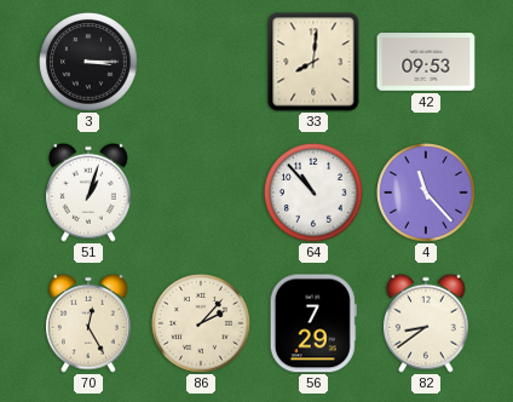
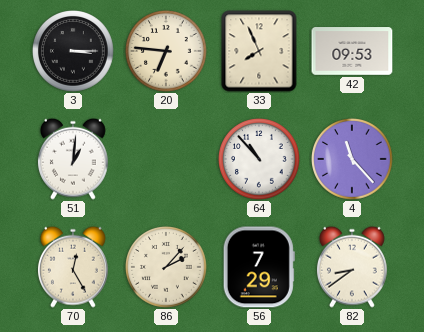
20: none -> 6:46
33: 8:01 -> 7:56
51: 1:03 -> 1:01
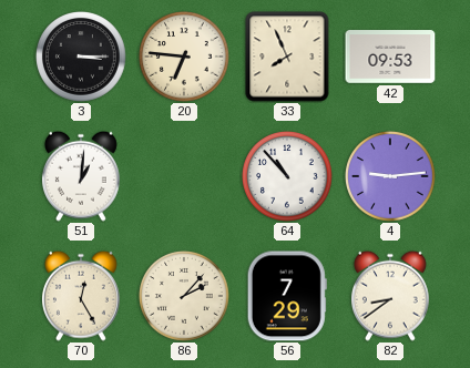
4: 11:23 -> 9:14
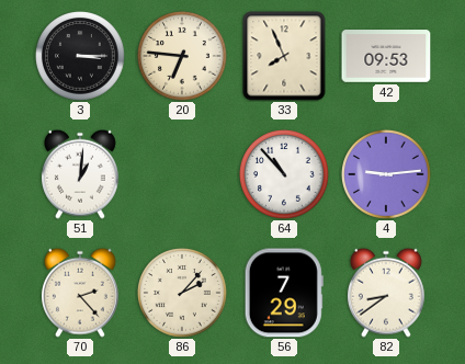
70: 12:25 -> 2:23
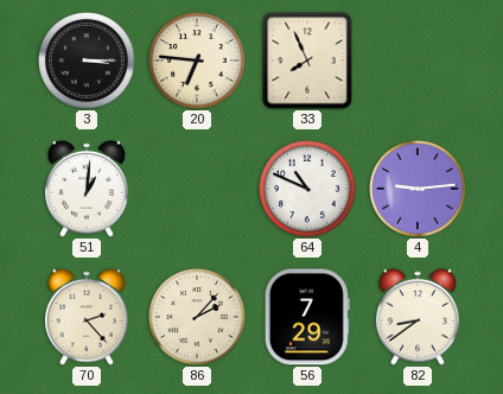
42: 09:53 -> none
64: 10:53 -> 10:49
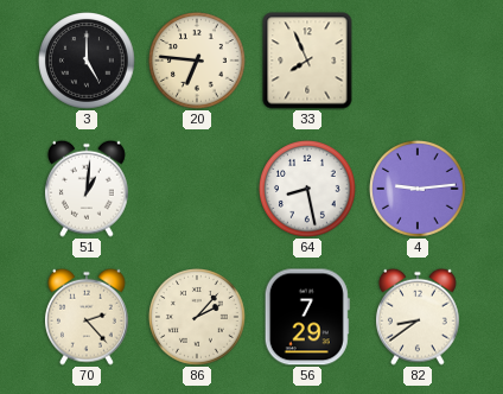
3: 3:15 -> 5:00
64: 10:49 -> 8:28
